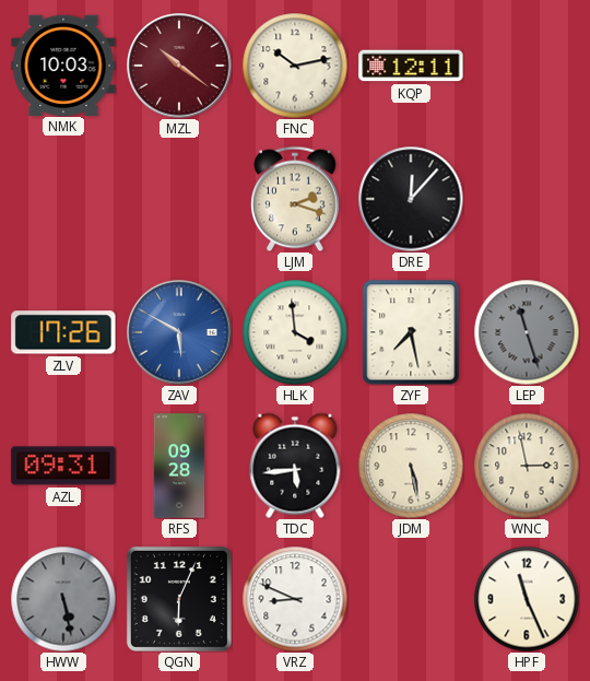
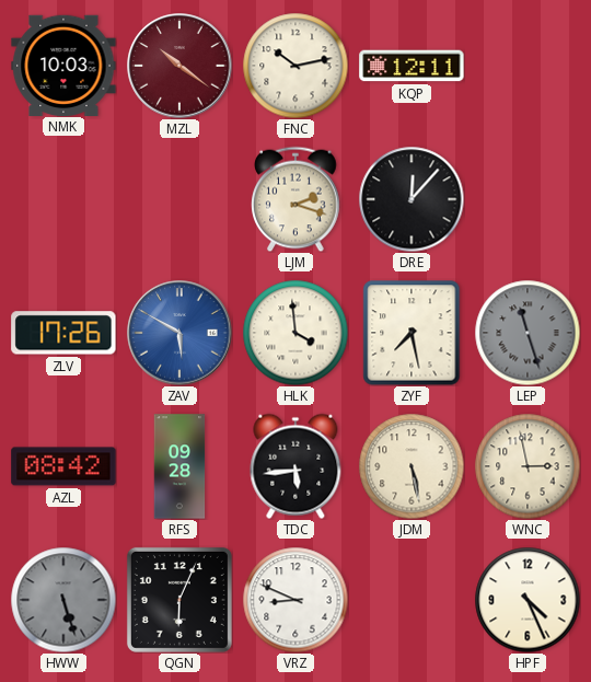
AZL: 09:31 -> 08:42
HWW: 5:28 -> 5:27
HPF: 11:26 -> 4:26
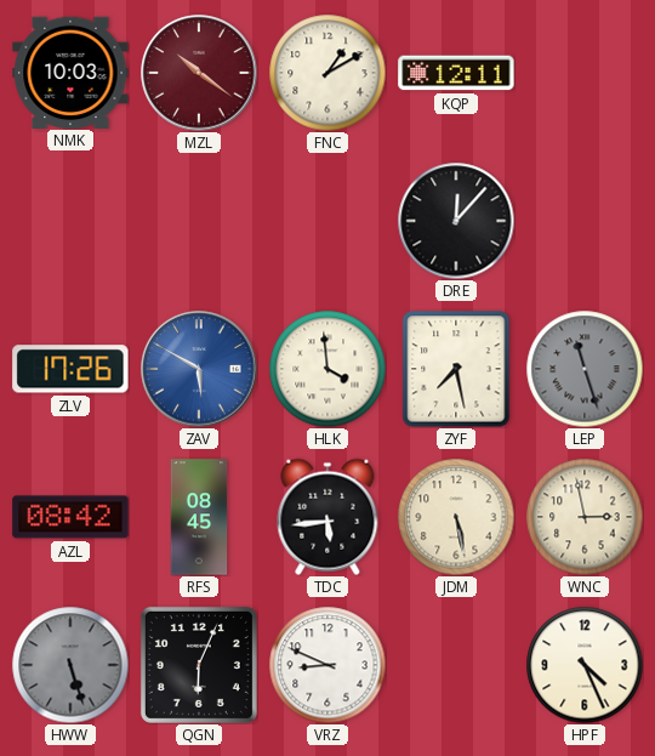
FNC: 10:13 -> 1:10
LJM: 2:18 -> none
RFS: 09:28 -> 08:45
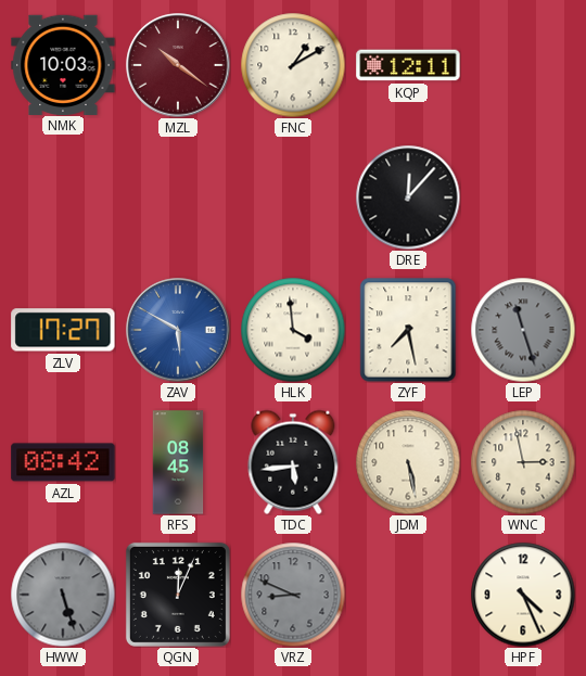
ZLV: 17:26 -> 17:27
QGN: 6:04 -> 12:04
VRZ dial: white -> grey
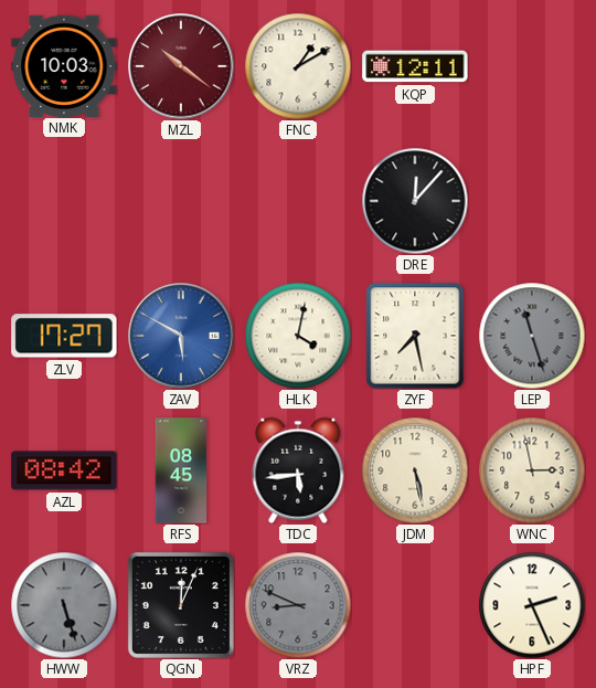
HLK: 3:59 -> 4:02
HPF: 4:26 -> 2:26
